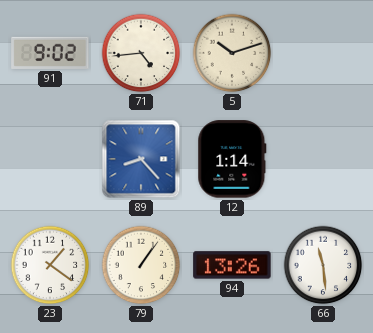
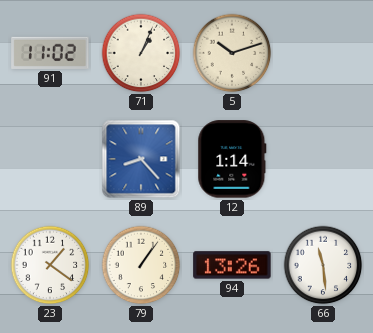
91: 9:02 -> 11:02
71: 4:44 -> 1:04
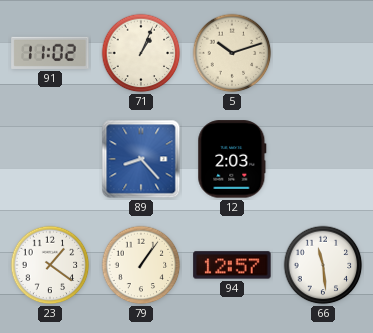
12: 1:14 -> 2:03
94: 13:26 -> 12:57
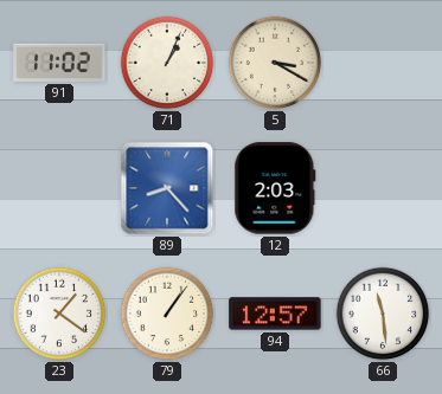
5: 10:12 -> 3:20
